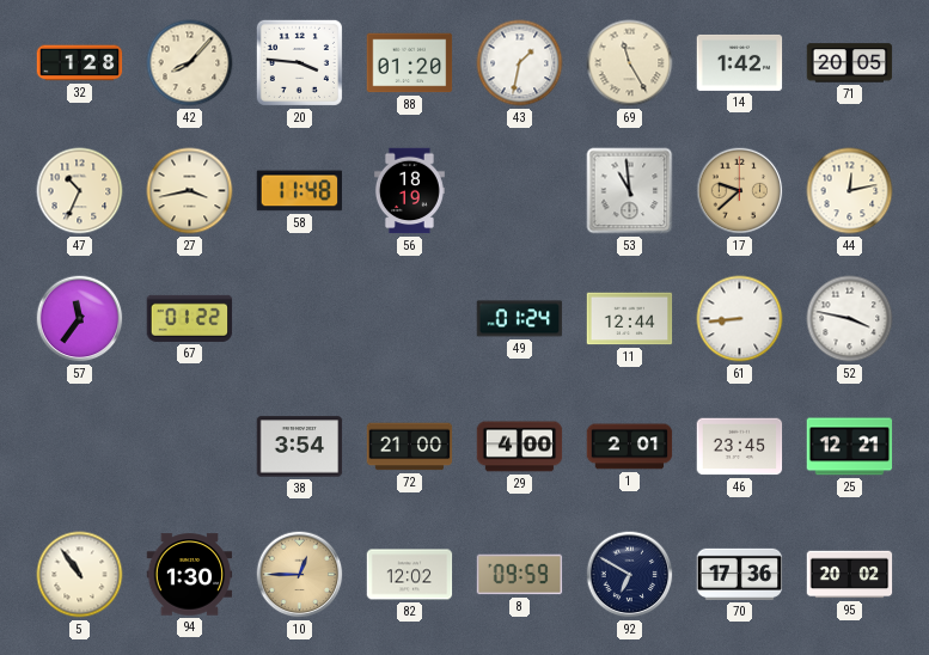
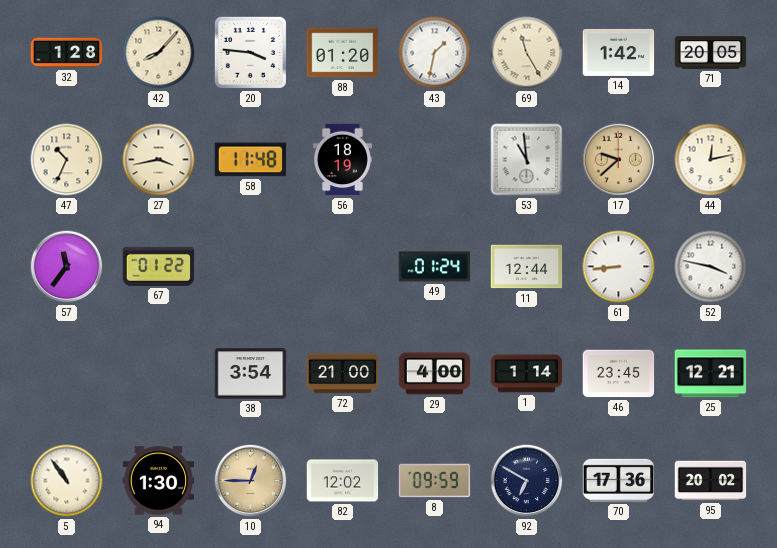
1: 2:01 -> 1:14
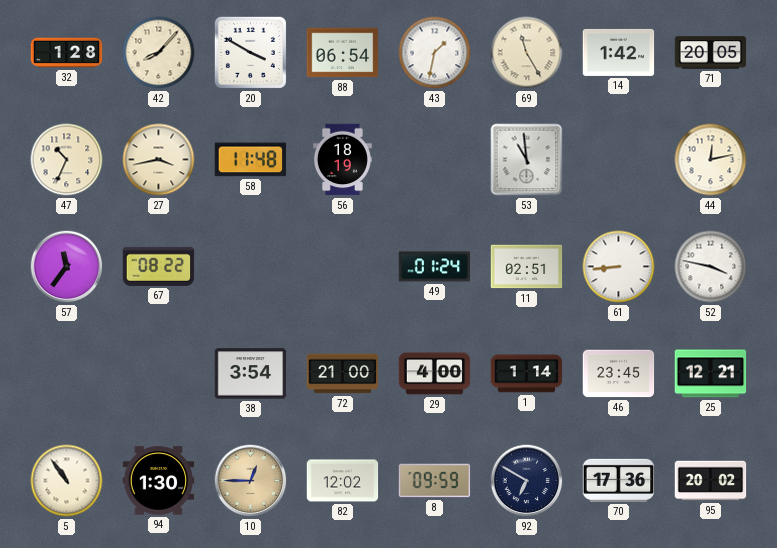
20: 3:46 -> 3:50
88: 01:20 -> 06:54
17: 9:38 -> none
67: 01:22 -> 08:22
11: 12:44 -> 02:51
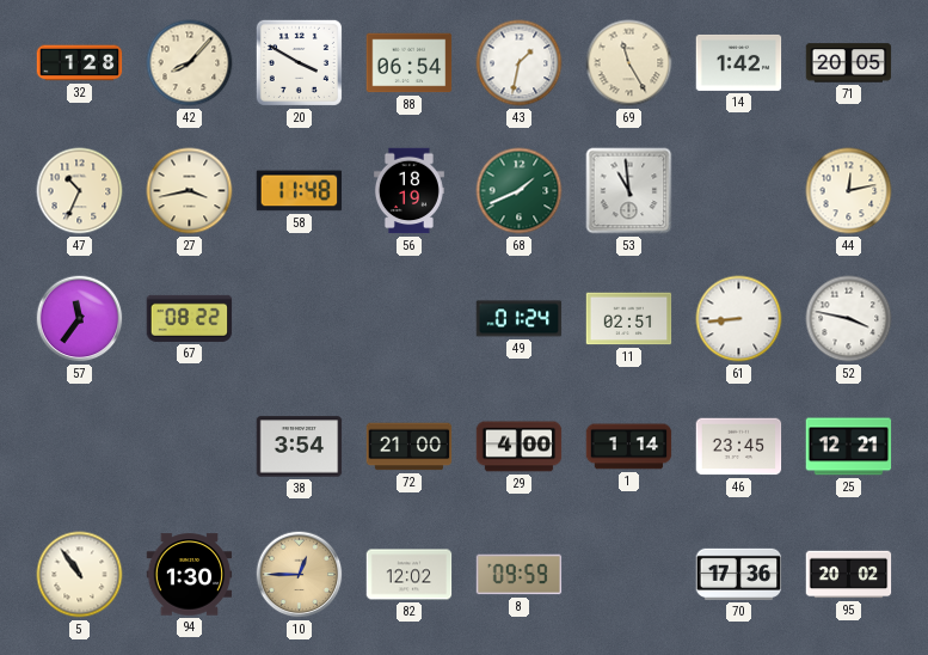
68: none -> 1:41
92: 6:50 -> none
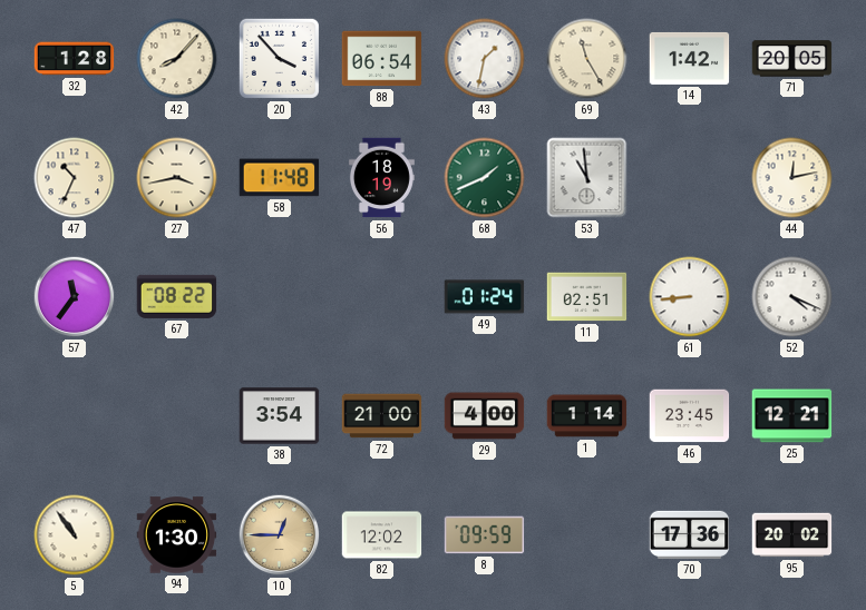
20: 3:50 -> 3:53
52: 3:47 -> 4:19
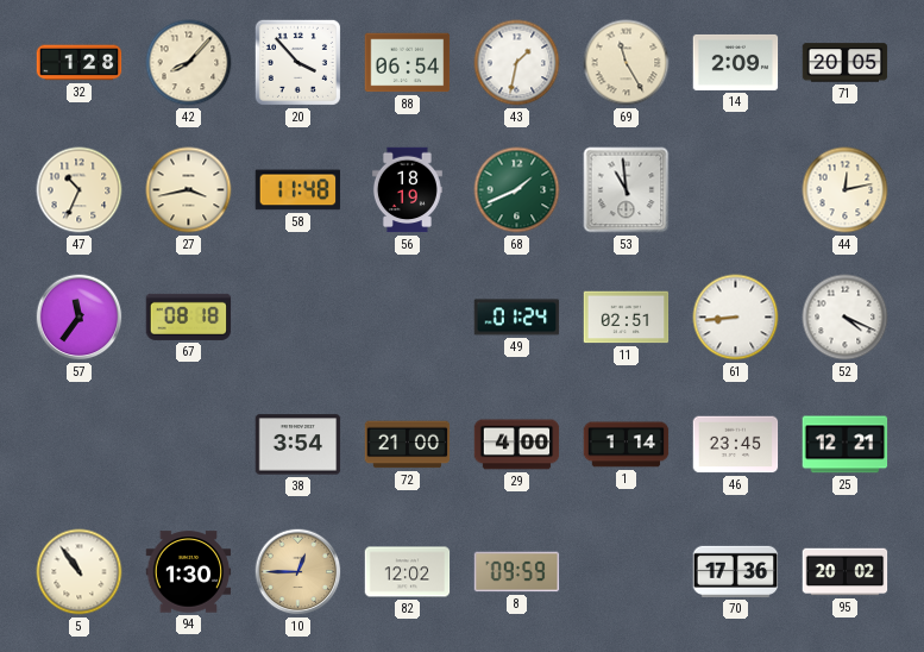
14: 1:42 -> 2:09
67: 08:22 -> 08:18
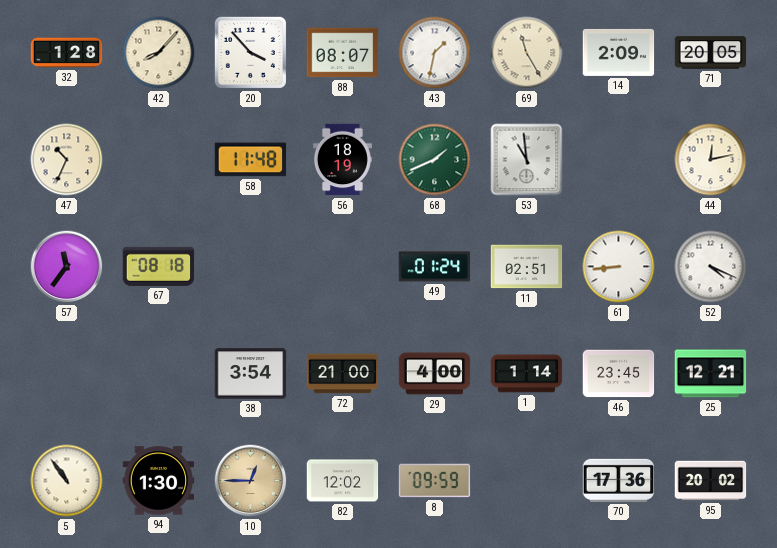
88: 06:54 -> 08:07
27: 3:43 -> none
